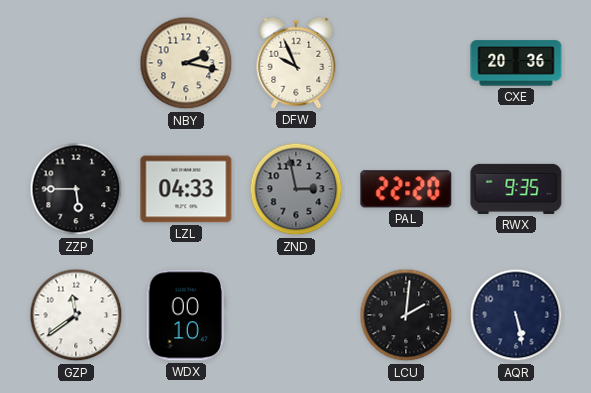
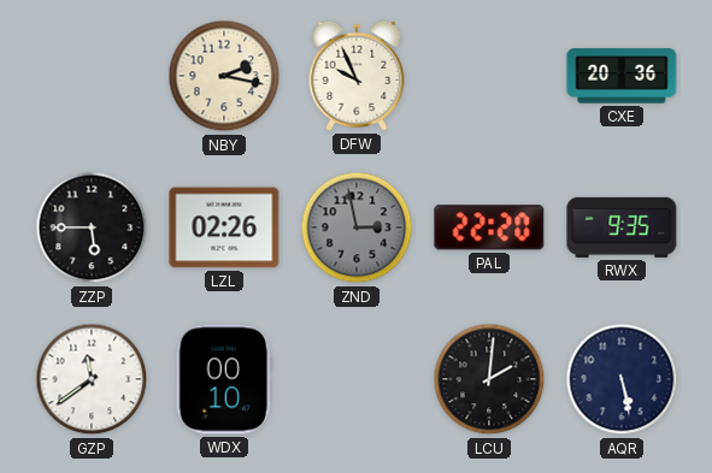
LZL: 04:33 -> 02:26
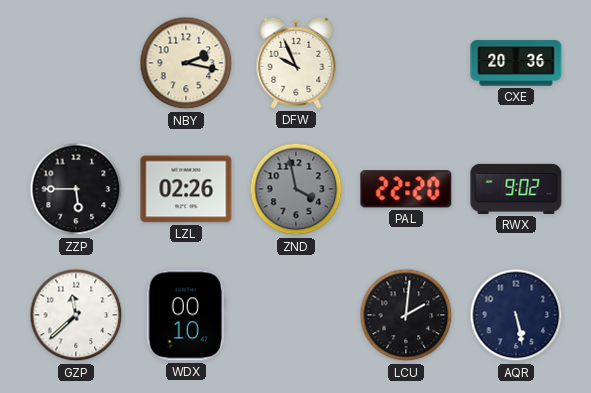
ZND: 2:58 -> 3:58
RWX: 9:35 -> 9:02
GZP: 11:39 -> 11:38
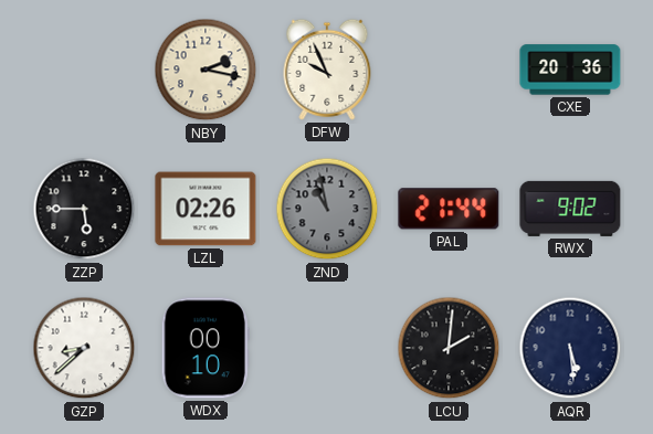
ZND: 3:58 -> 10:58
PAL: 22:20 -> 21:44
GZP: 11:38 -> 8:38
AQR: 5:28 -> 5:29
